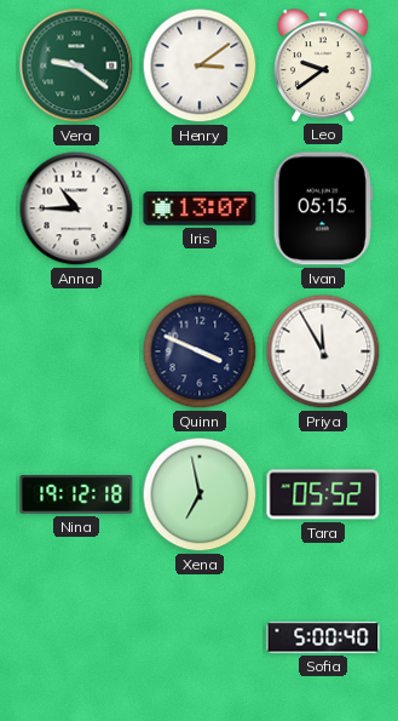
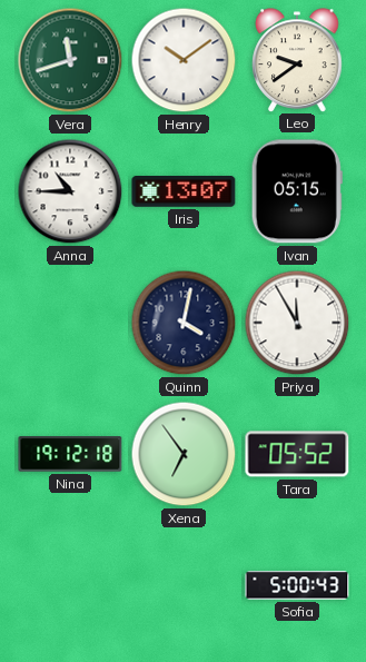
Vera: 9:21 -> 11:42
Henry: 3:09 -> 10:09
Quinn: 3:49 -> 4:02
Xena: 6:58 -> 6:54
Sofia: 5:00:40 -> 5:00:43
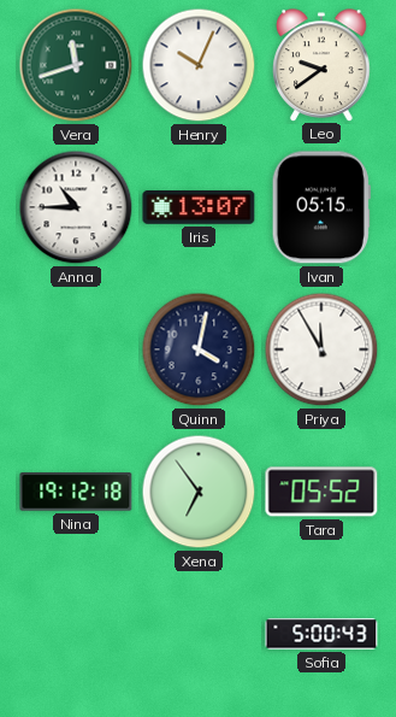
Henry: 10:09 -> 10:04
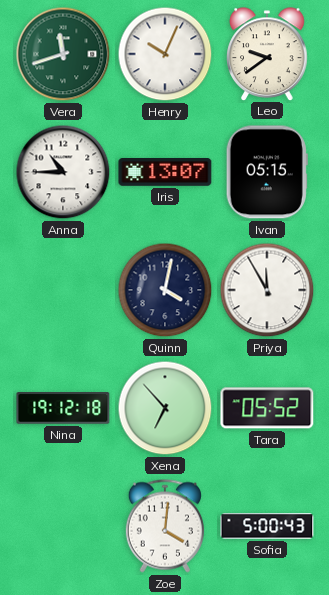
Xena: 6:54 -> 6:53
Zoe: none -> 4:01
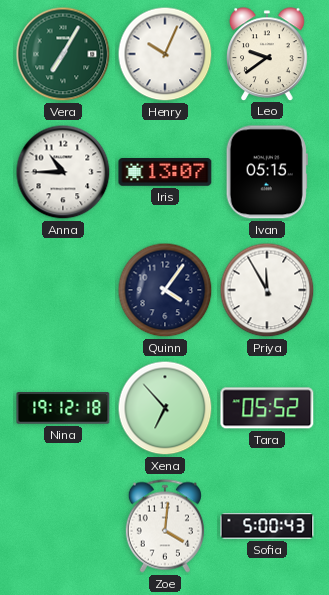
Vera: 11:42 -> 7:05
Quinn: 4:02 -> 4:06
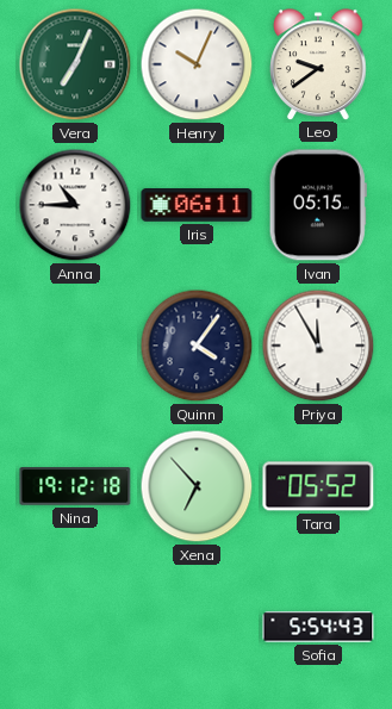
Vera: 7:05 -> 7:04
Iris: 13:07 -> 06:11
Zoe: 4:01 -> none
Sofia: 5:00 -> 5:54
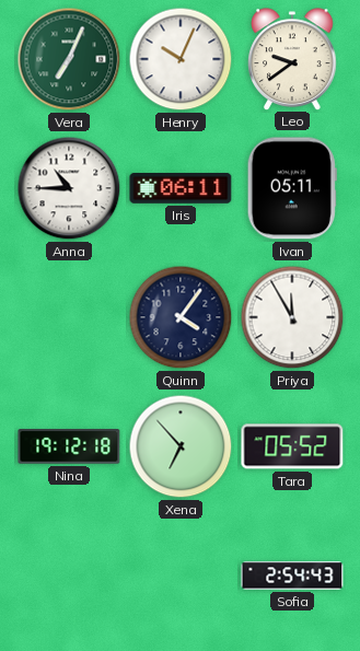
Ivan: 05:15 -> 05:11
Sofia: 5:54 -> 2:54
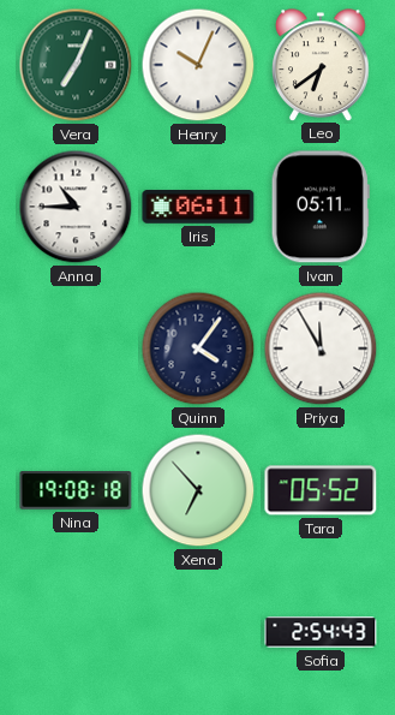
Leo: 9:39 -> 6:39
Nina: 19:12 -> 19:08
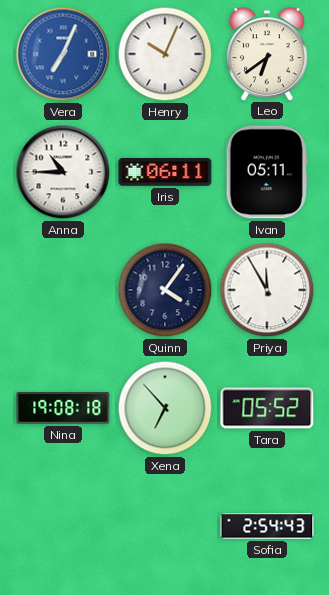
Vera dial: green -> blue
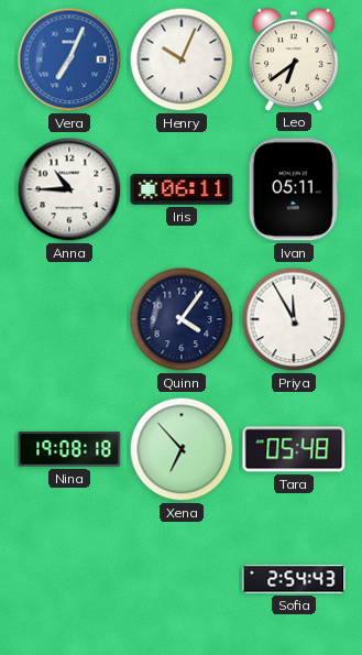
Tara: 05:52 -> 05:48
